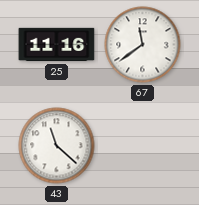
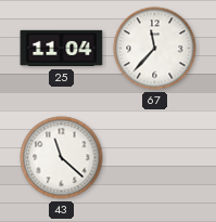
25: 11:16 -> 11:04
67: 11:39 -> 11:37
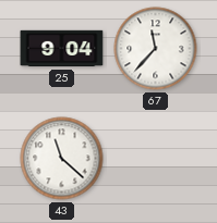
25: 11:04 -> 9:04
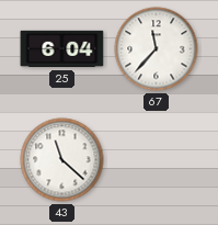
25: 9:04 -> 6:04
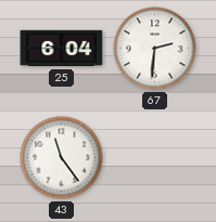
67: 11:37 -> 2:31
43: 11:22 -> 11:24
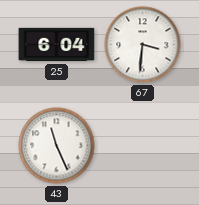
67: 2:31 -> 3:31
43: 11:24 -> 11:26
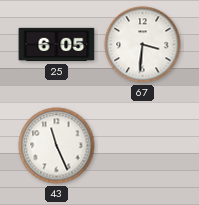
25: 6:04 -> 6:05
